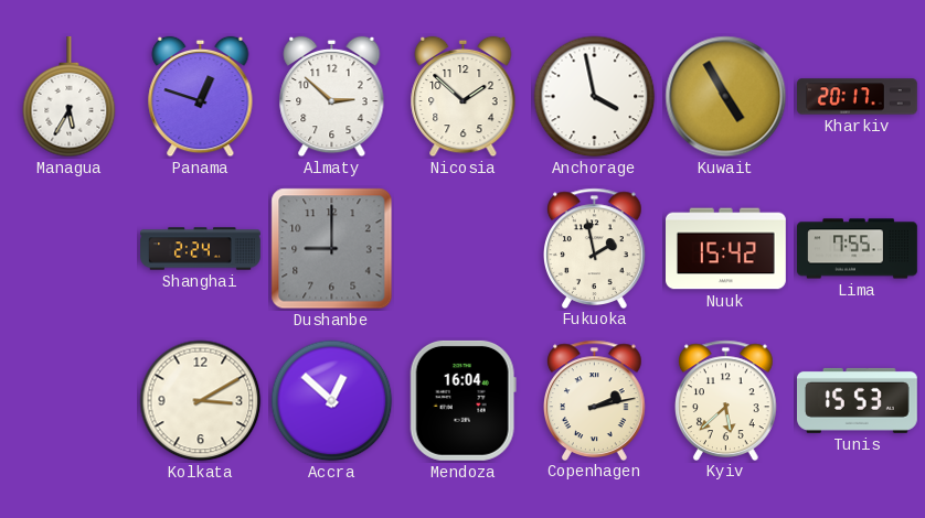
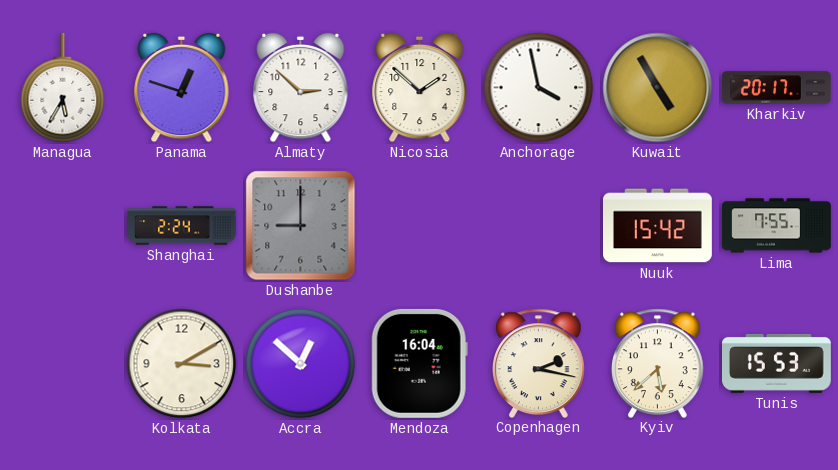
Fukuoka: 1:58 -> none
Copenhagen: 2:13 -> 2:17
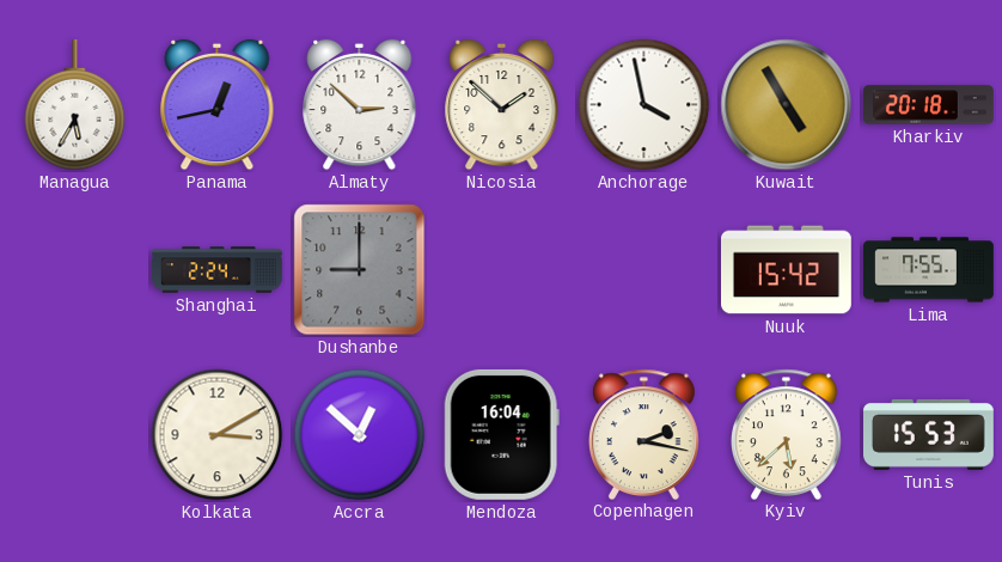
Panama: 12:48 -> 12:43
Kharkiv: 20:17 -> 20:18
